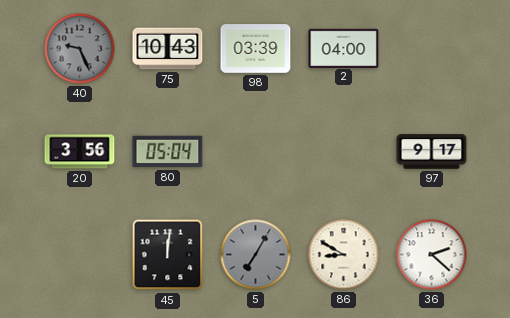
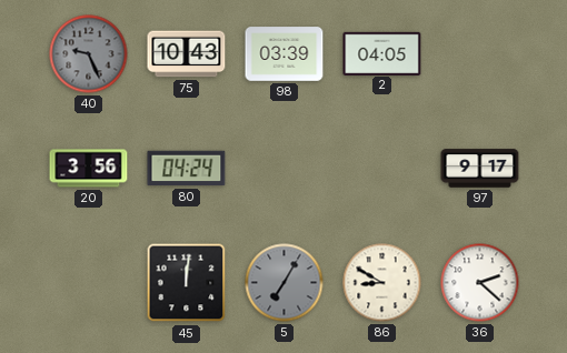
2: 04:00 -> 04:05
80: 05:04 -> 04:24
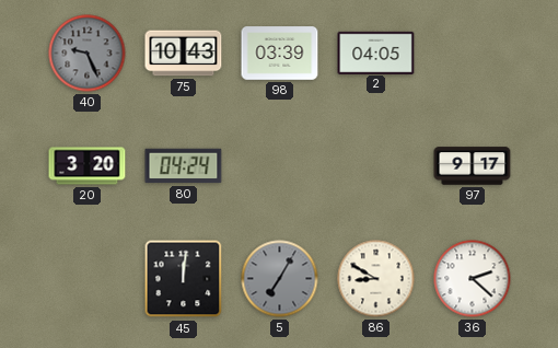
20: 3:56 -> 3:20
